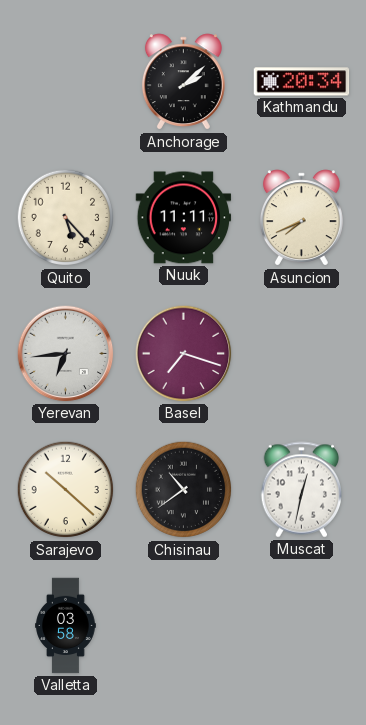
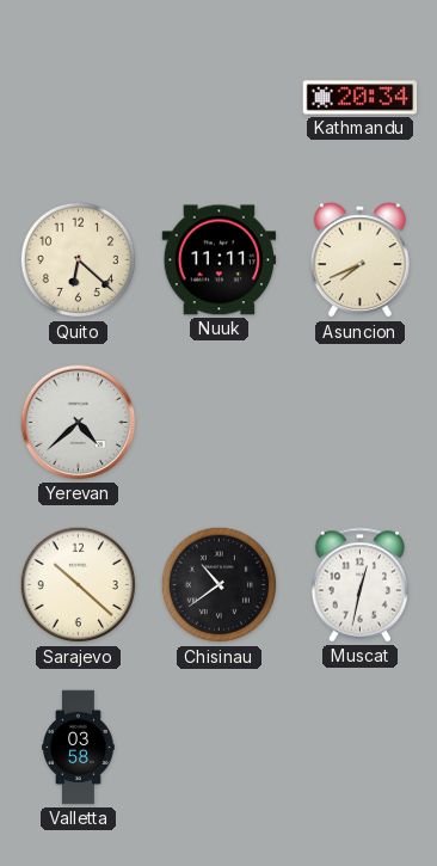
Anchorage: 2:08 -> none
Quito: 5:23 -> 6:22
Yerevan: 6:44 -> 4:38
Basel: 7:18 -> none
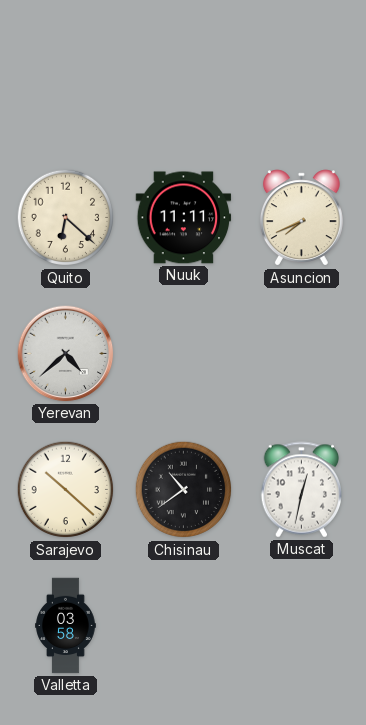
Kathmandu: 20:34 -> none
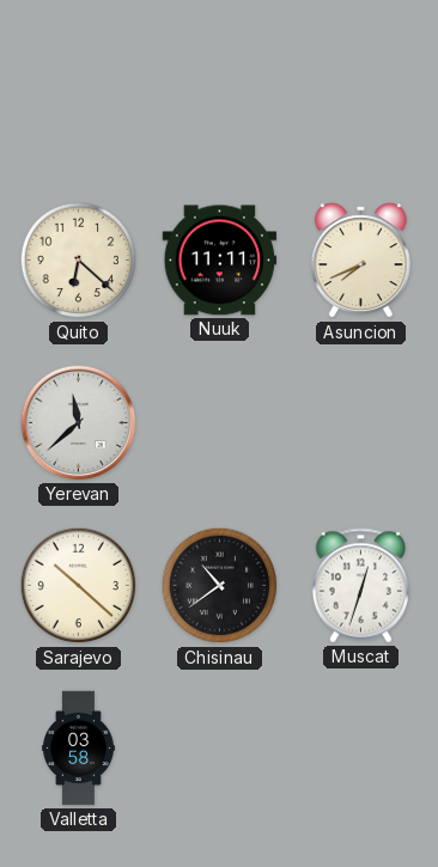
Yerevan: 4:38 -> 11:38
Muscat: 12:32 -> 12:33
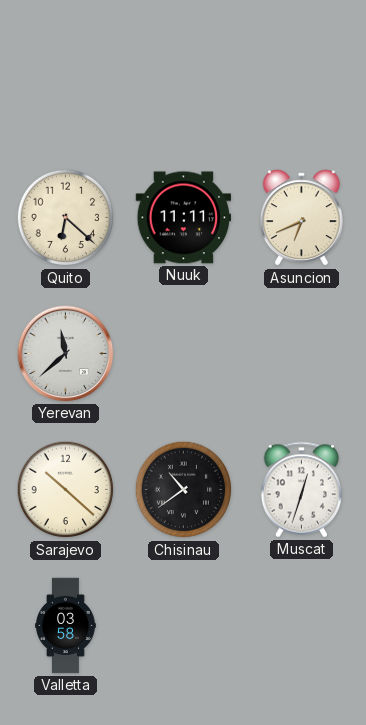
Asuncion: 7:41 -> 6:41
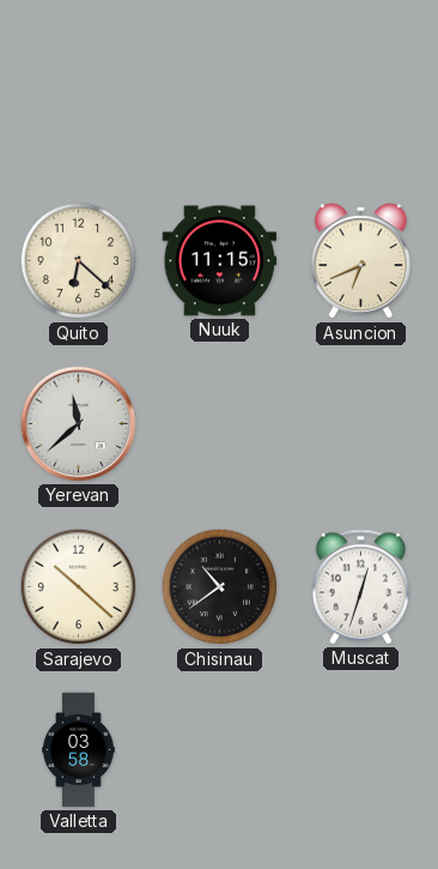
Nuuk: 11:11 -> 11:15
